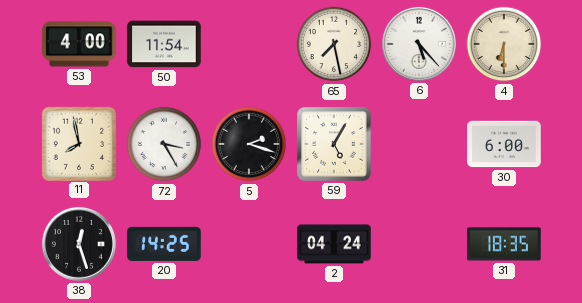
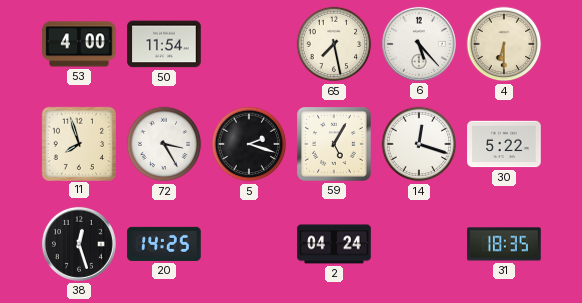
11: 7:58 -> 7:57
14: none -> 12:18
30: 6:00 -> 5:22
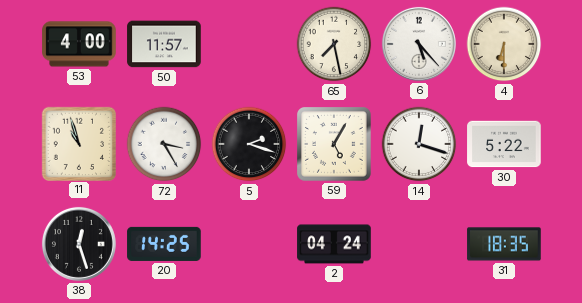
50: 11:54 -> 11:57
11: 7:57 -> 10:57
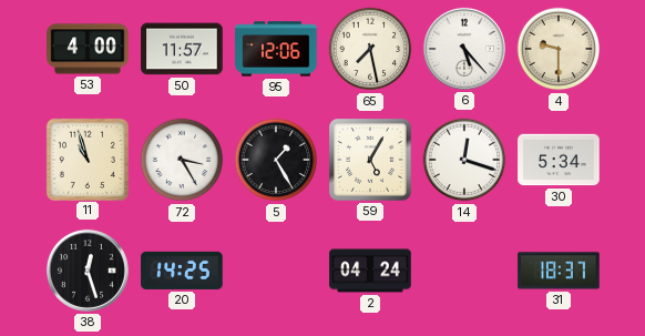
95: none -> 12:06
4: 6:30 -> 9:30
5: 2:18 -> 1:25
30: 5:22 -> 5:34
31: 18:35 -> 18:37
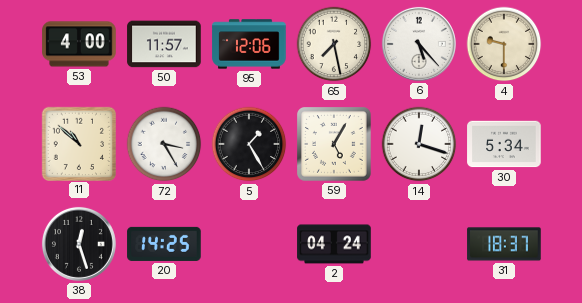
11: 10:57 -> 10:52
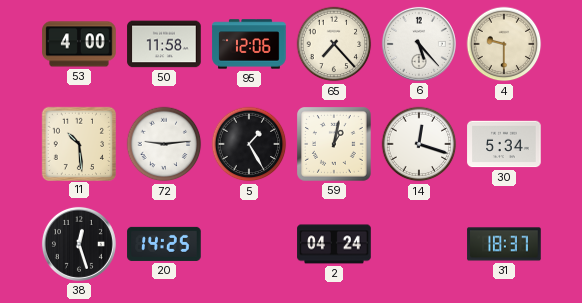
50: 11:57 -> 11:58
65: 7:28 -> 7:23
11: 10:52 -> 10:29
72: 3:25 -> 9:14
59: 5:05 -> 1:02
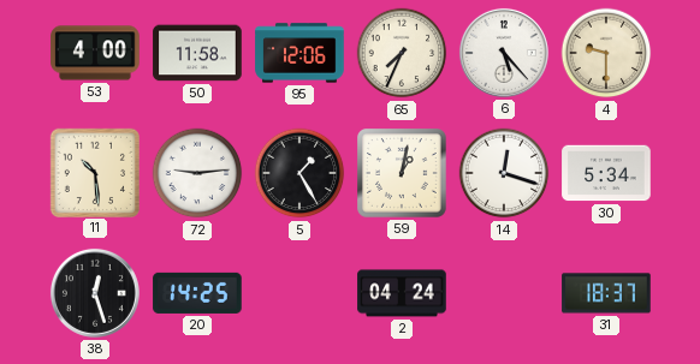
65: 7:23 -> 7:34
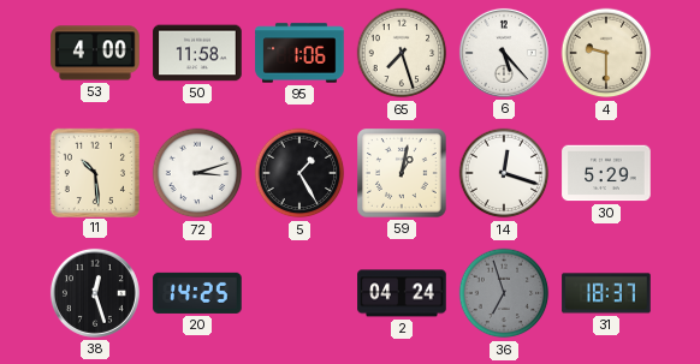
95: 12:06 -> 1:06
65: 7:34 -> 7:27
72: 9:14 -> 3:12
30: 5:34 -> 5:29
36: none -> 6:57
